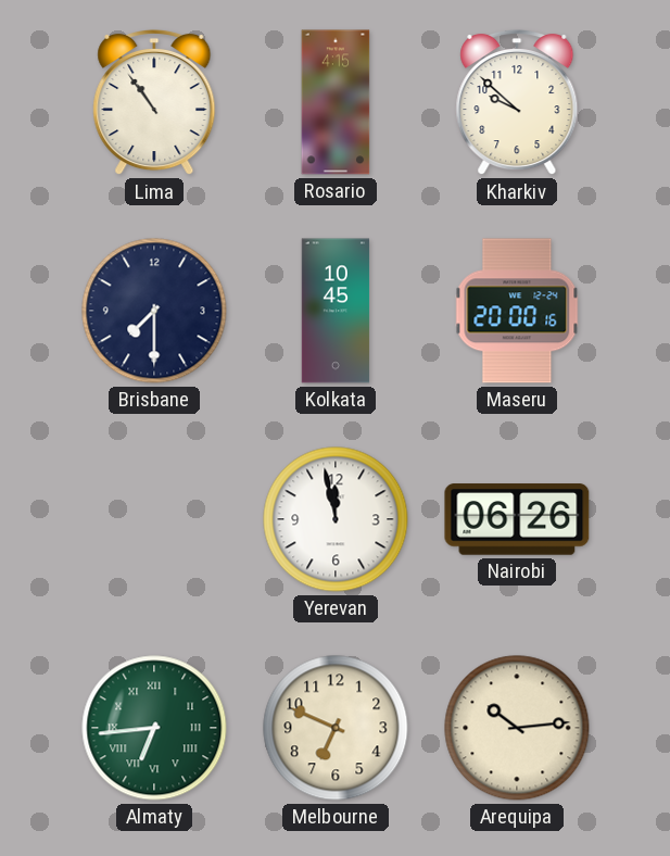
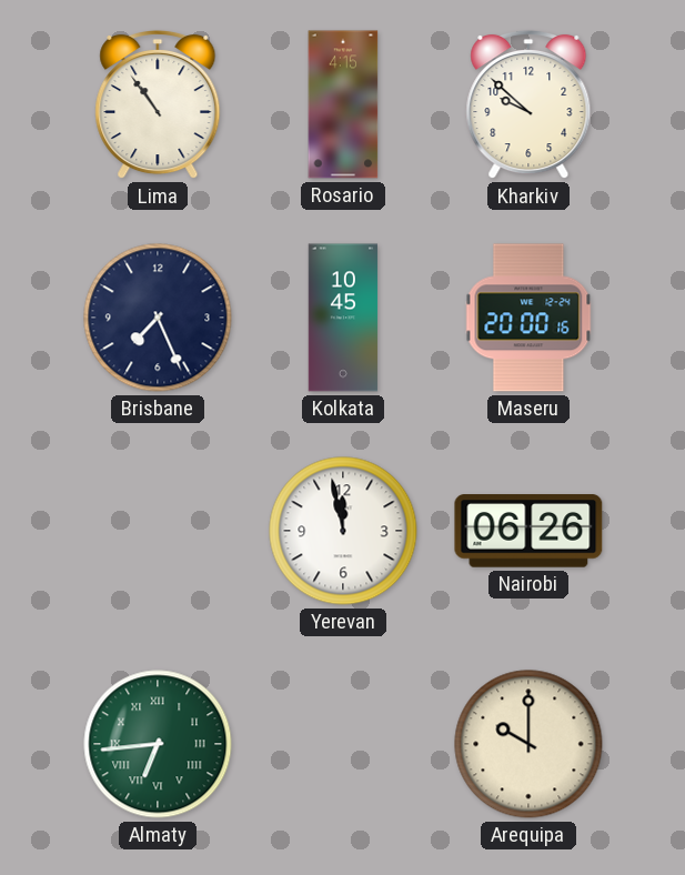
Brisbane: 7:30 -> 7:26
Melbourne: 6:49 -> none
Arequipa: 10:14 -> 10:00
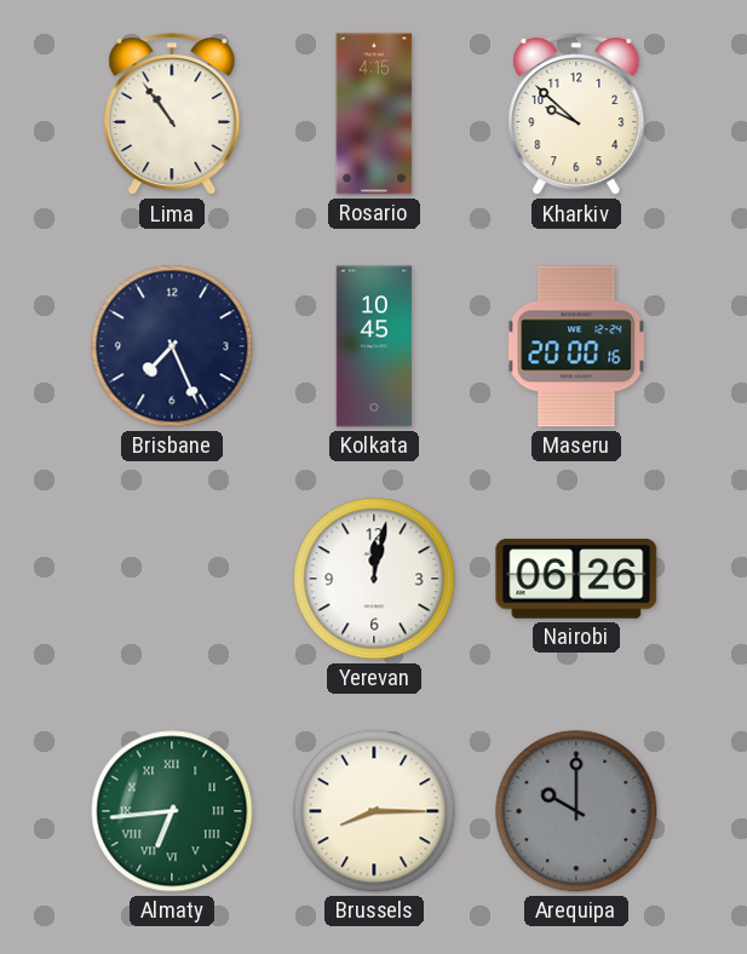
Yerevan: 11:58 -> 12:02
Brussels: none -> 8:15
Arequipa dial: cream -> grey
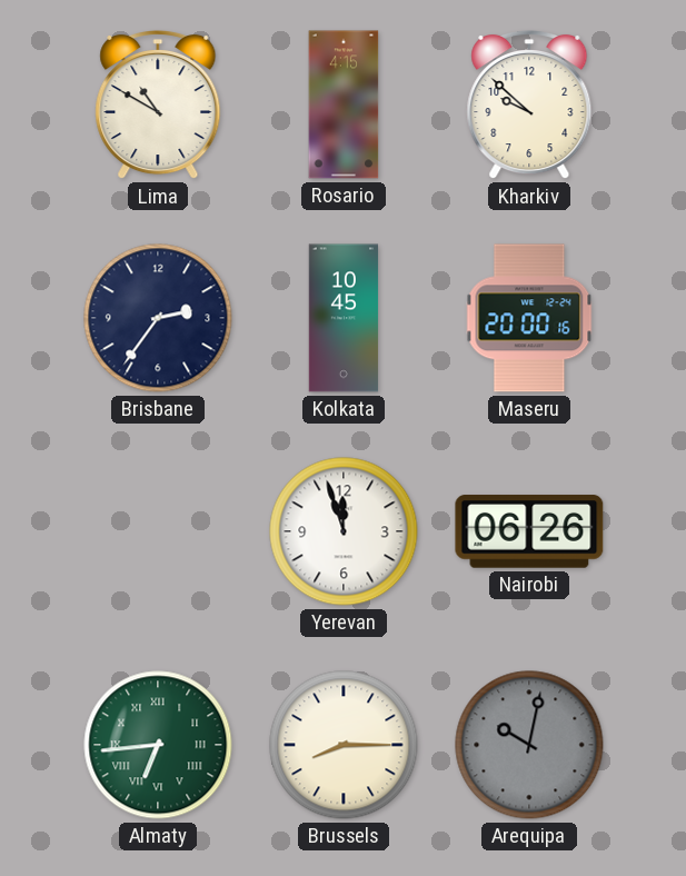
Lima: 10:54 -> 10:50
Brisbane: 7:26 -> 2:36
Yerevan: 12:02 -> 11:57
Arequipa: 10:00 -> 10:02
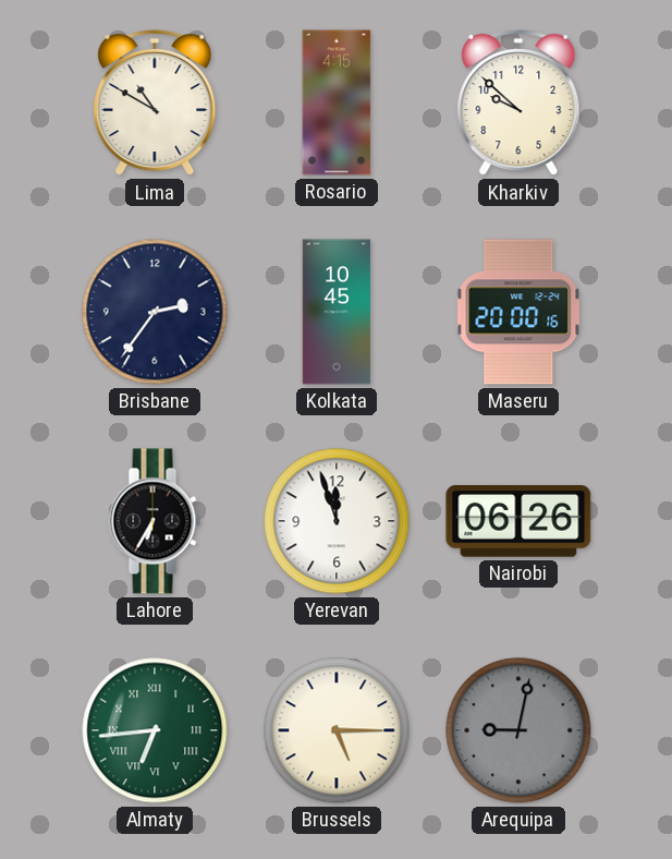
Lahore: none -> 6:35
Brussels: 8:15 -> 5:15
Arequipa: 10:02 -> 9:02
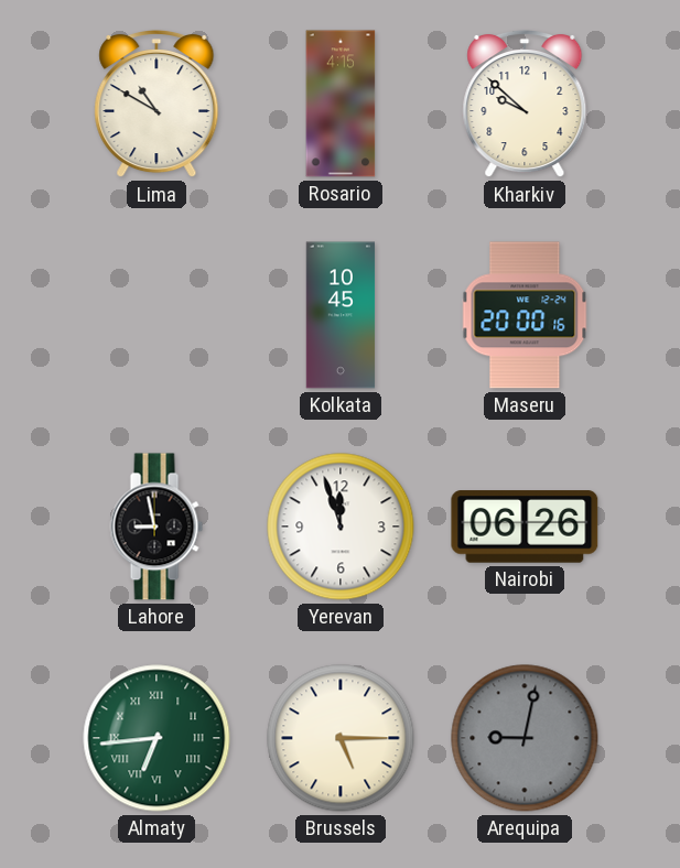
Brisbane: 2:36 -> none
Lahore: 6:35 -> 8:58
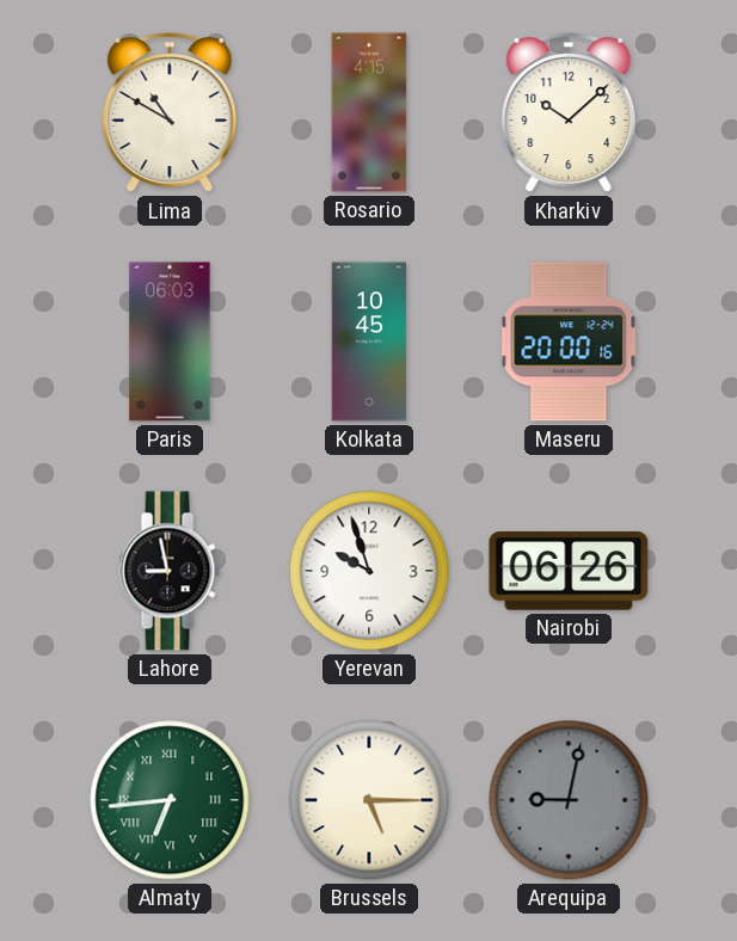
Kharkiv: 9:52 -> 10:08
Paris: none -> 06:03
Yerevan: 11:57 -> 9:57
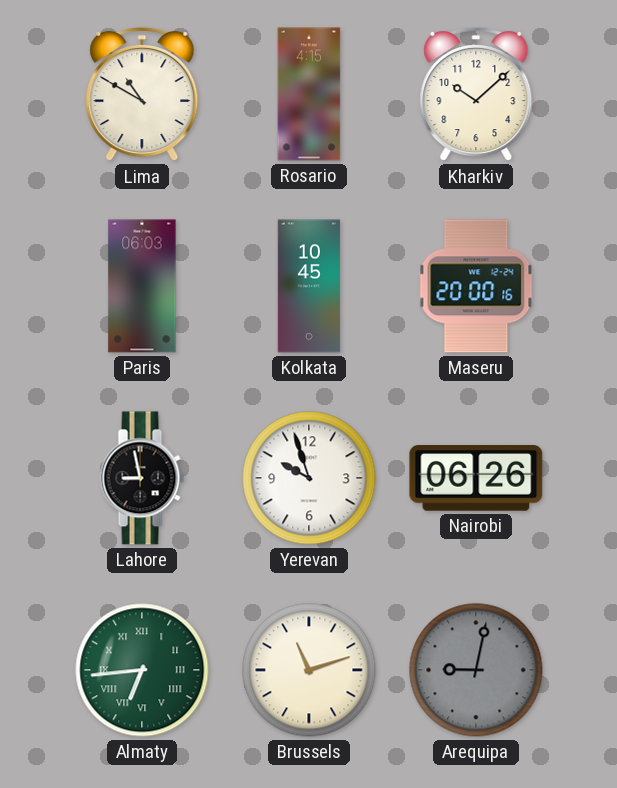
Brussels: 5:15 -> 11:12
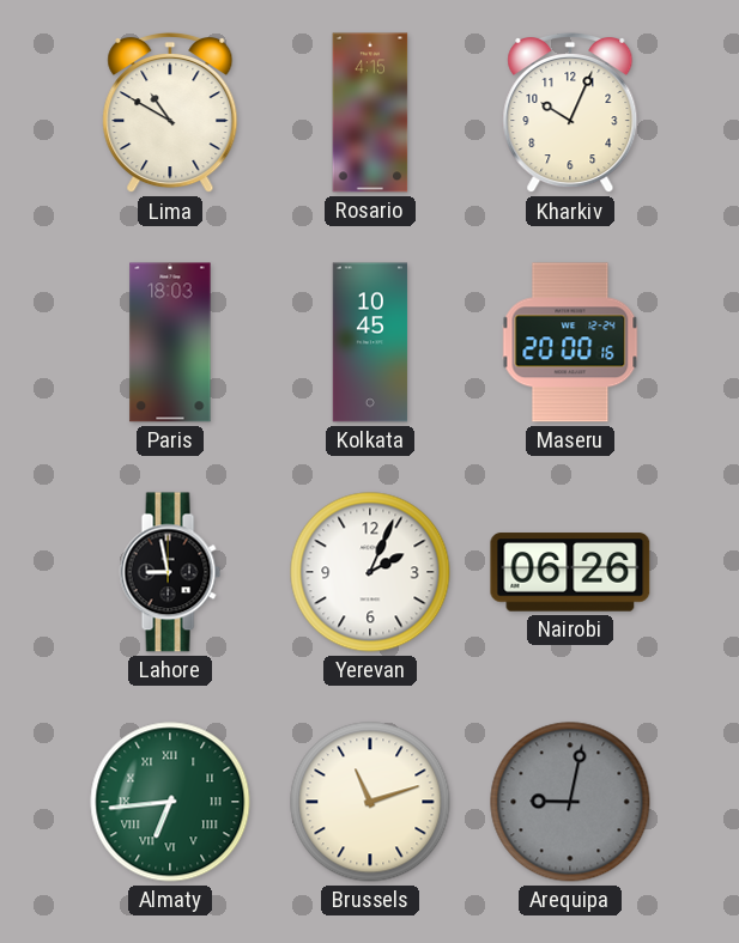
Kharkiv: 10:08 -> 10:04
Paris: 06:03 -> 18:03
Yerevan: 9:57 -> 2:04
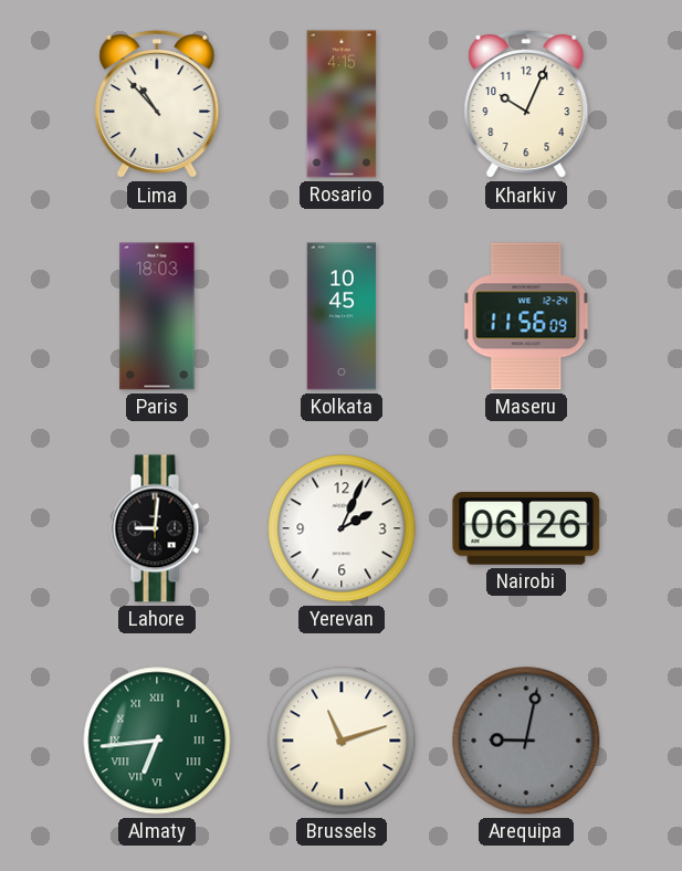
Lima: 10:50 -> 10:53
Maseru: 20:00 -> 11:56
Lahore: 8:58 -> 9:01
